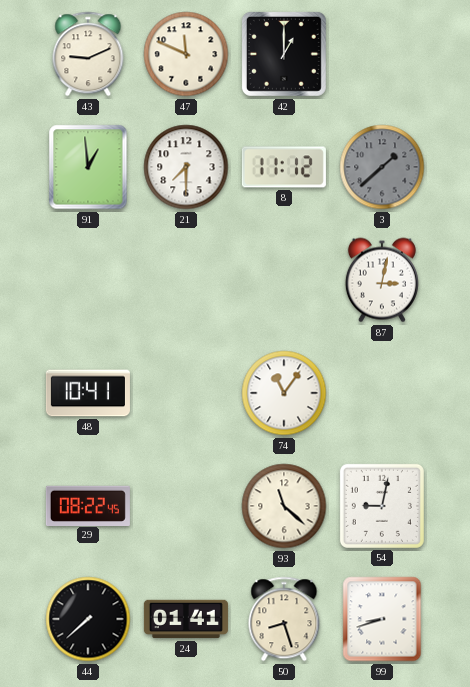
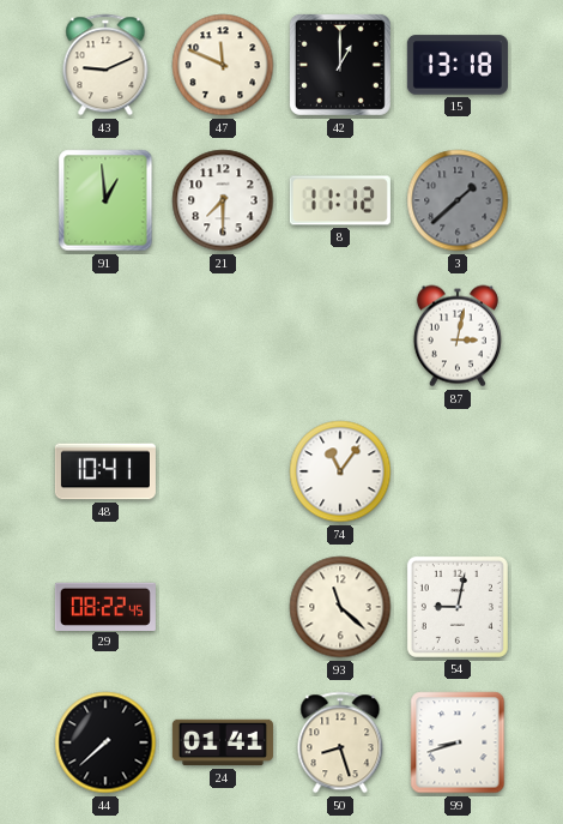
15: none -> 13:18
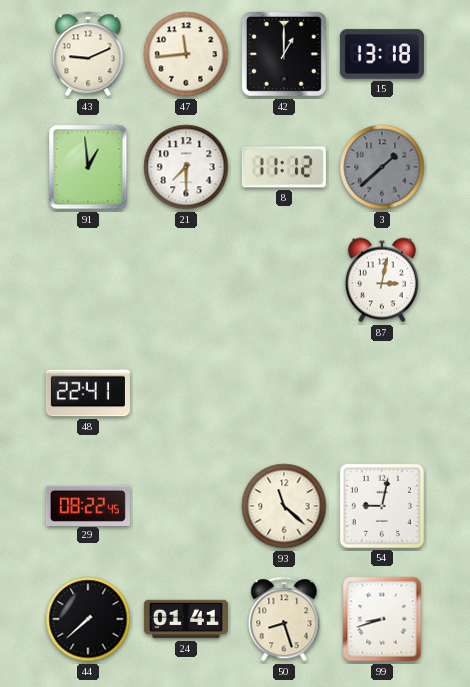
47: 11:49 -> 11:44
48: 10:41 -> 22:41
74: 11:06 -> none
